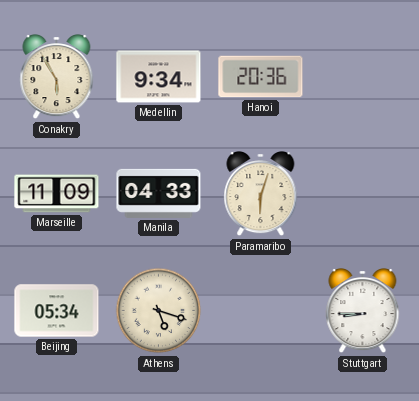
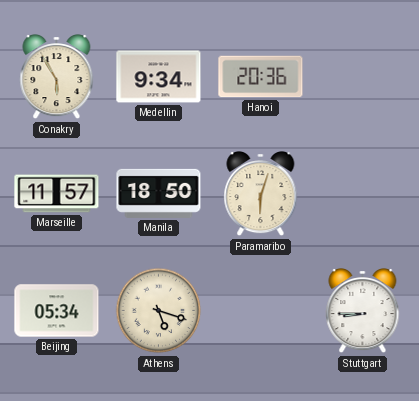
Marseille: 11:09 -> 11:57
Manila: 04:33 -> 18:50
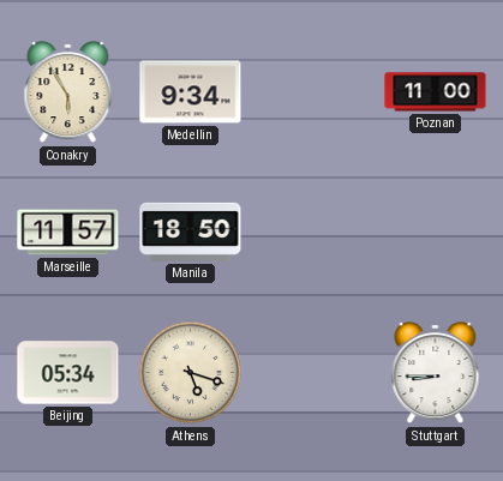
Hanoi: 20:36 -> none
Poznan: none -> 11:00
Paramaribo: 6:03 -> none
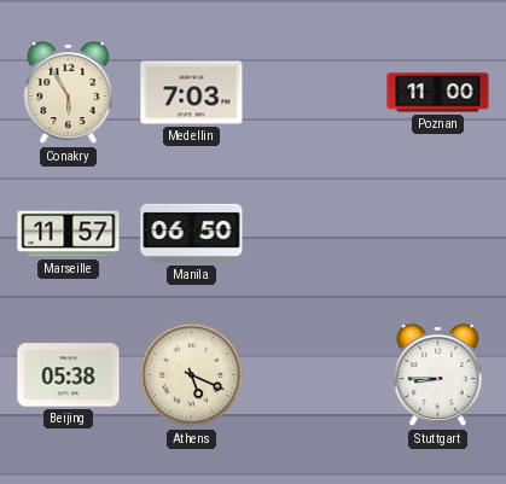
Medellin: 9:34 -> 7:03
Manila: 18:50 -> 06:50
Beijing: 05:34 -> 05:38
Athens: 5:18 -> 5:19
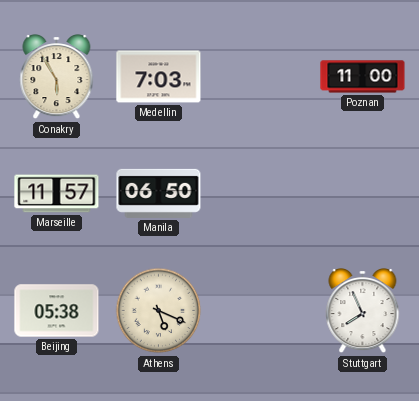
Stuttgart: 8:45 -> 7:56
